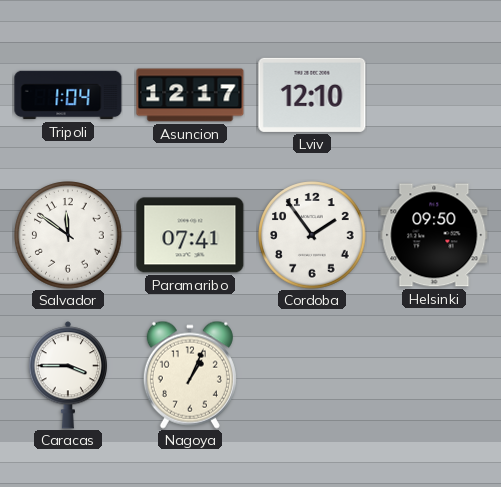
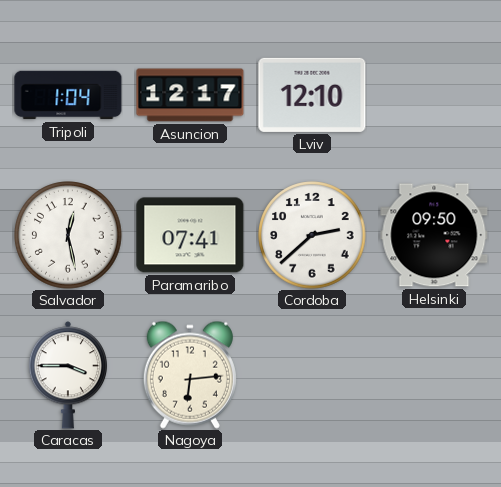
Salvador: 11:51 -> 12:28
Cordoba: 1:54 -> 2:38
Nagoya: 1:04 -> 6:14
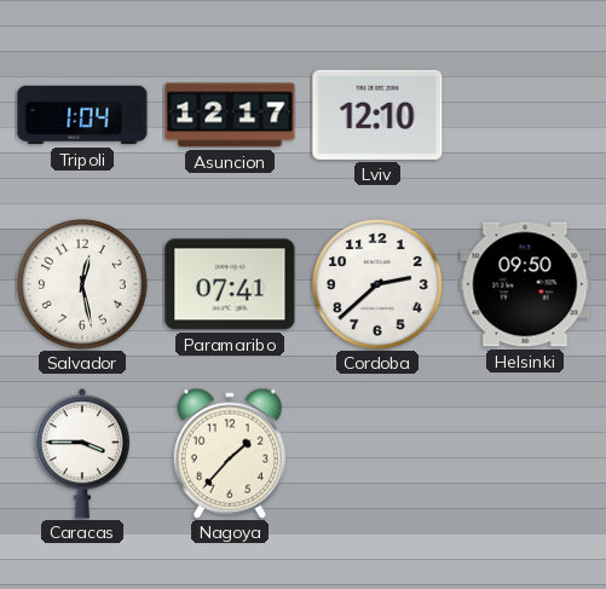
Nagoya: 6:14 -> 1:37
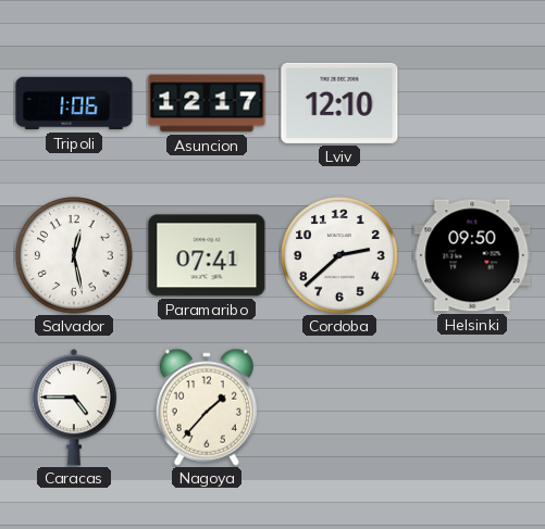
Tripoli: 1:04 -> 1:06
Caracas: 3:45 -> 4:45
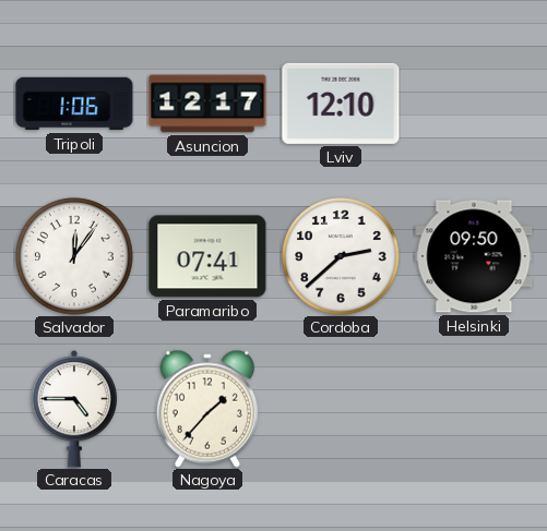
Salvador: 12:28 -> 12:06
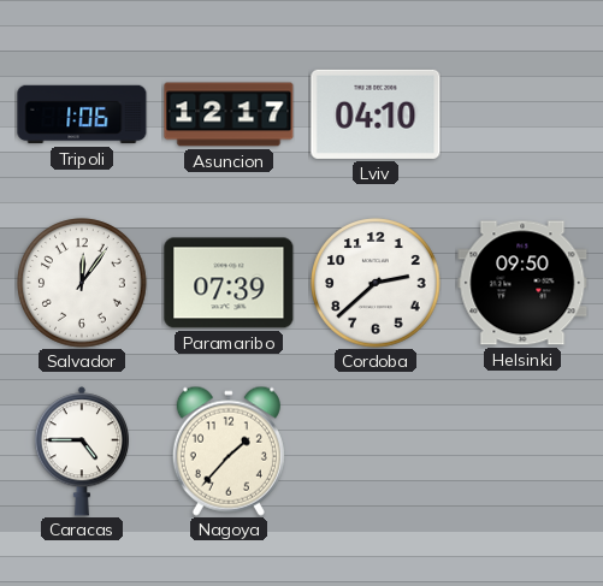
Lviv: 12:10 -> 04:10
Paramaribo: 07:41 -> 07:39
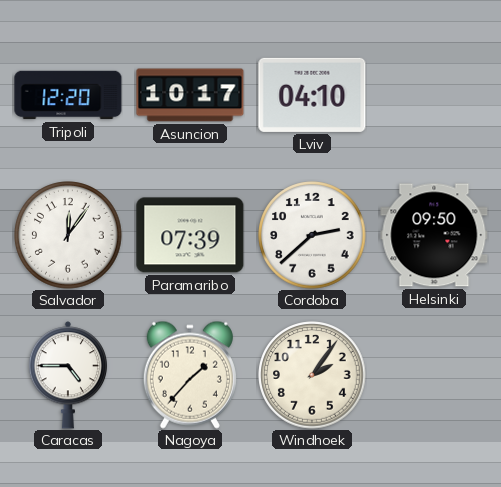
Tripoli: 1:06 -> 12:20
Asuncion: 12:17 -> 10:17
Windhoek: none -> 2:06
